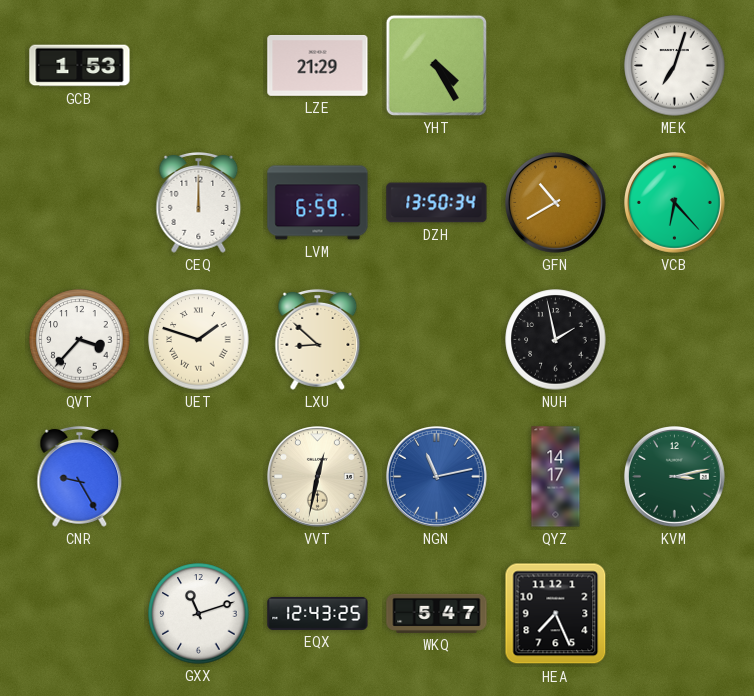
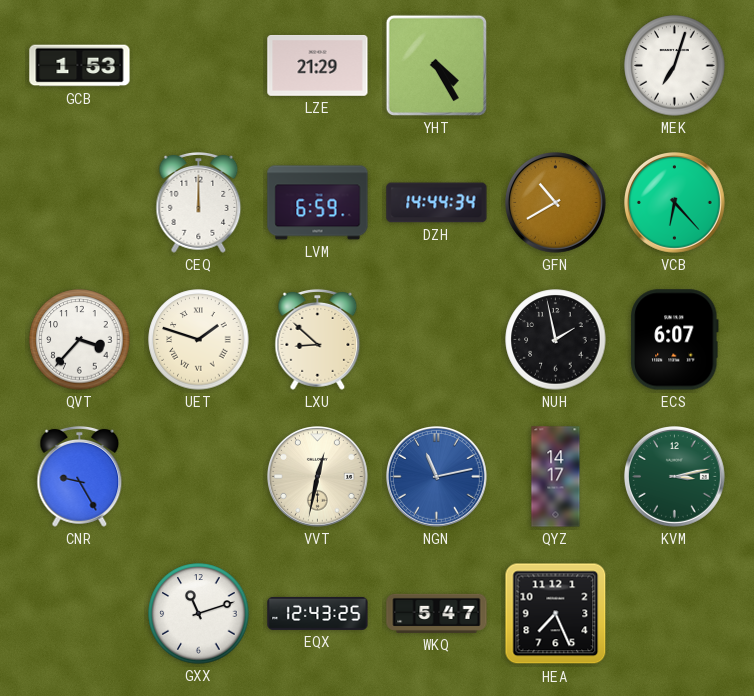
DZH: 13:50 -> 14:44
ECS: none -> 6:07
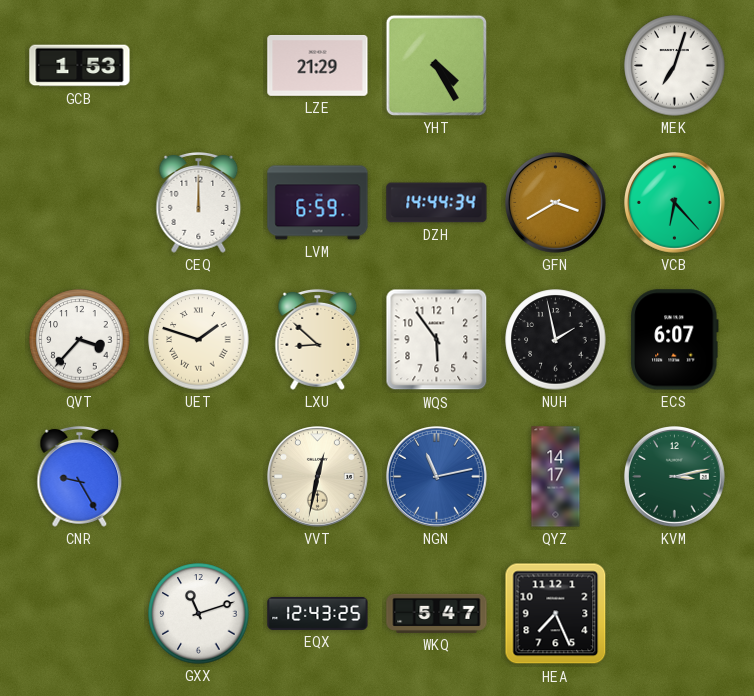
GFN: 10:40 -> 3:40
WQS: none -> 5:54
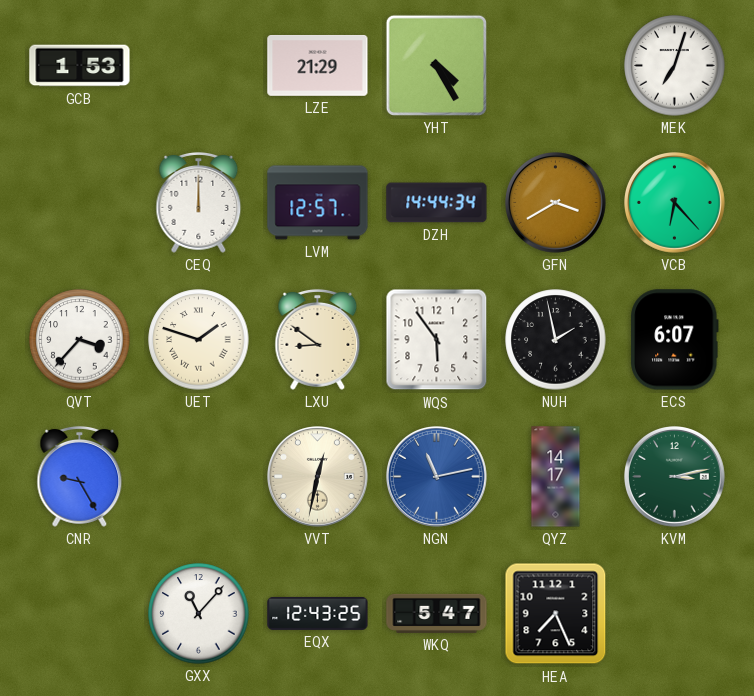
LVM: 6:59 -> 12:57
LXU: 8:52 -> 8:51
GXX: 11:12 -> 11:07
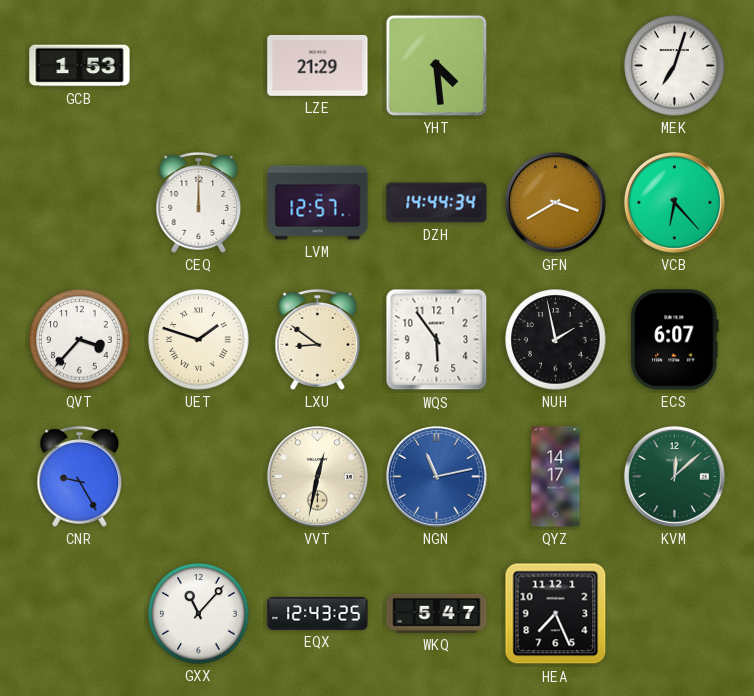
YHT: 4:25 -> 4:29
KVM: 3:13 -> 12:08
